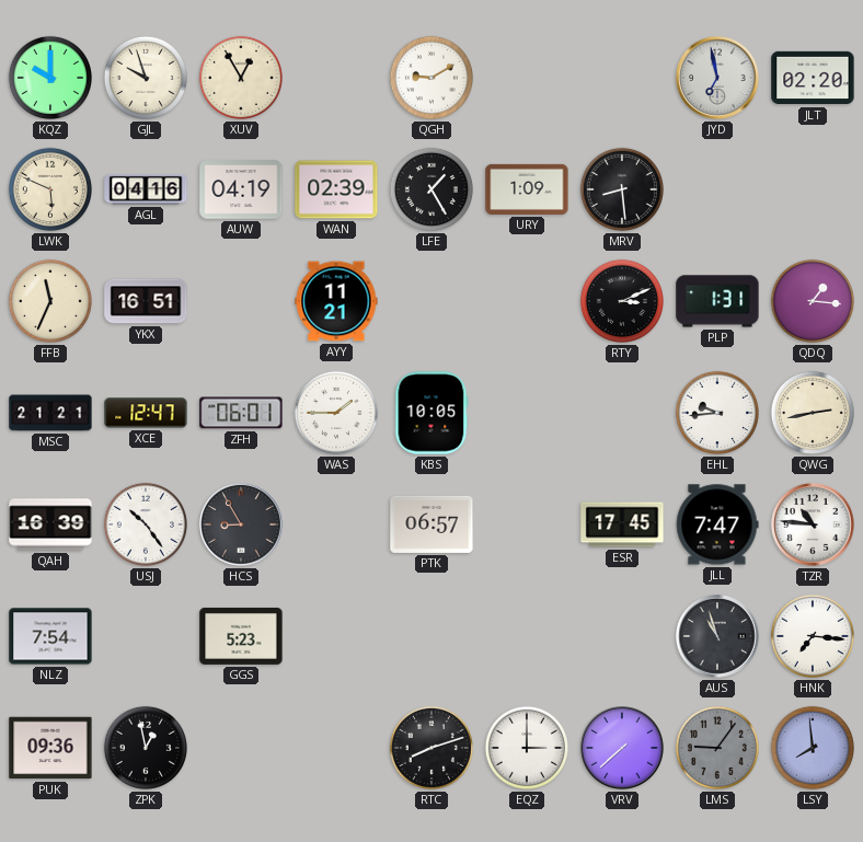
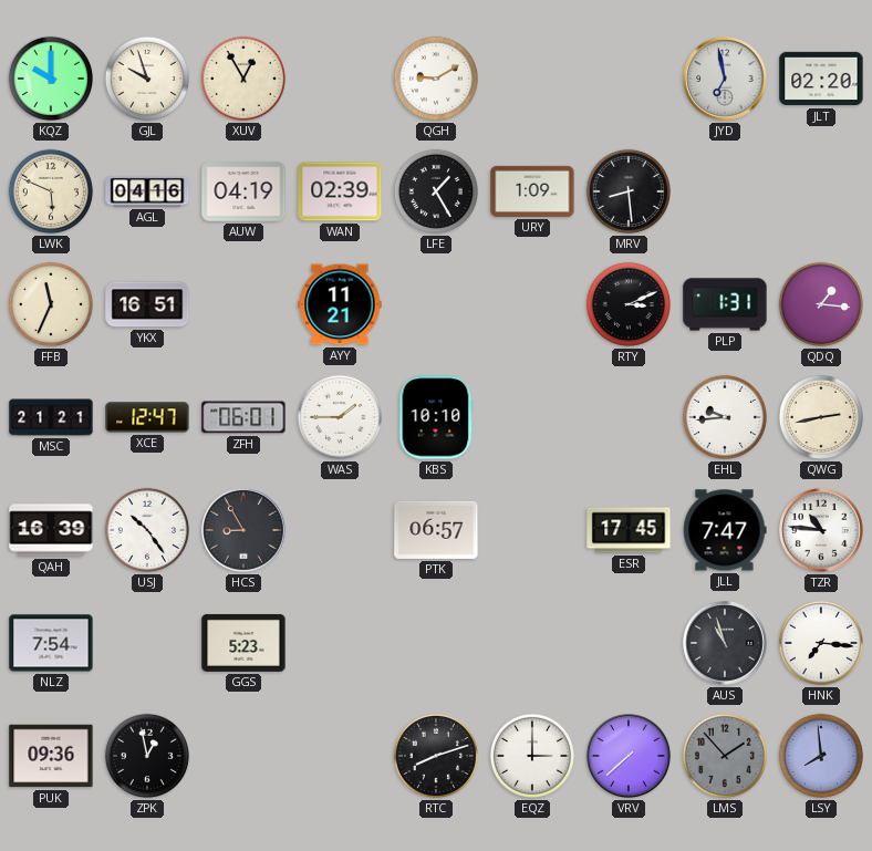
KBS: 10:05 -> 10:10
LMS: 9:06 -> 1:53
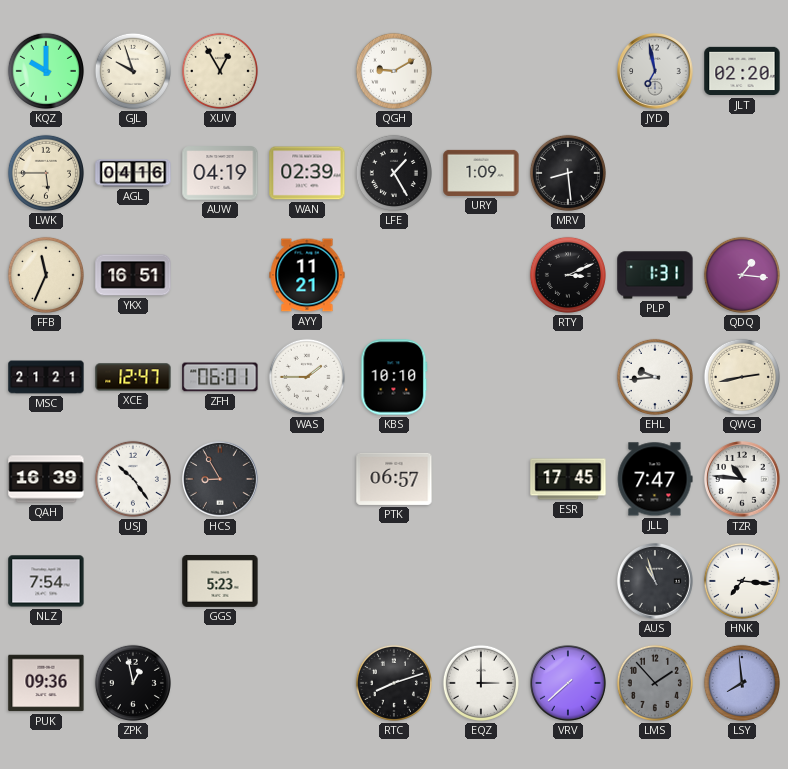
LWK: 5:49 -> 5:45
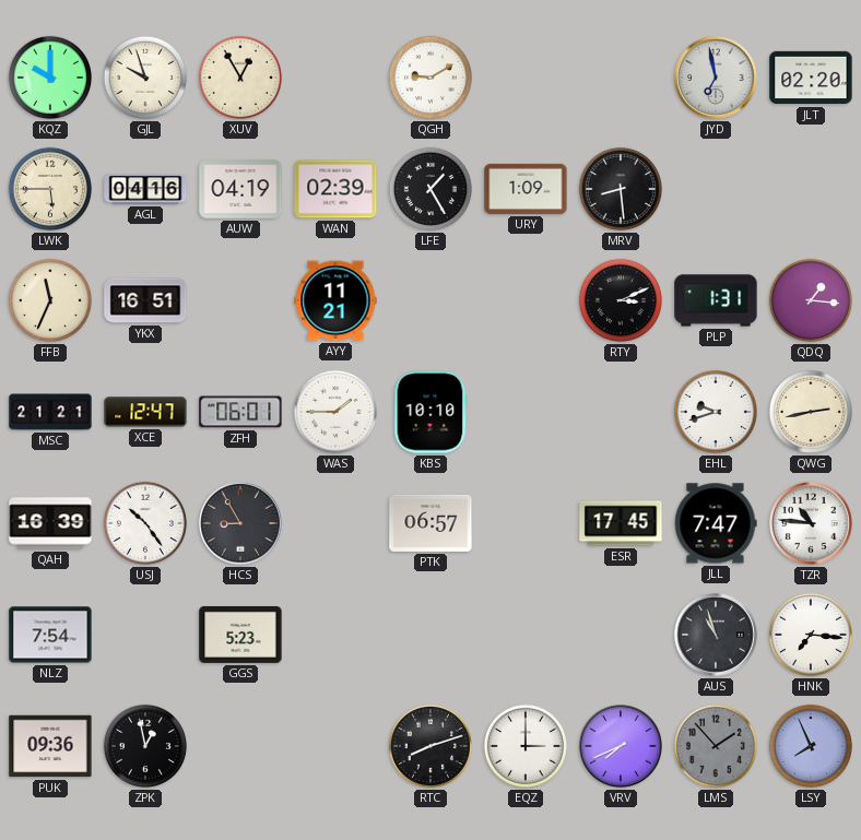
EHL: 9:44 -> 9:42
VRV: 7:38 -> 7:41
LSY: 7:59 -> 7:56
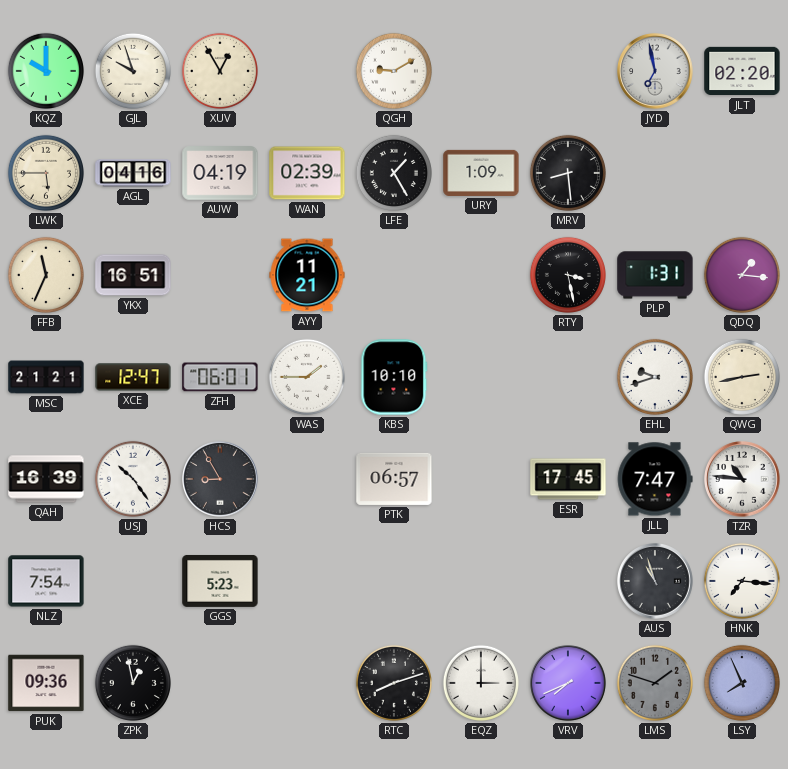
RTY: 3:11 -> 3:28
LMS: 1:53 -> 1:48
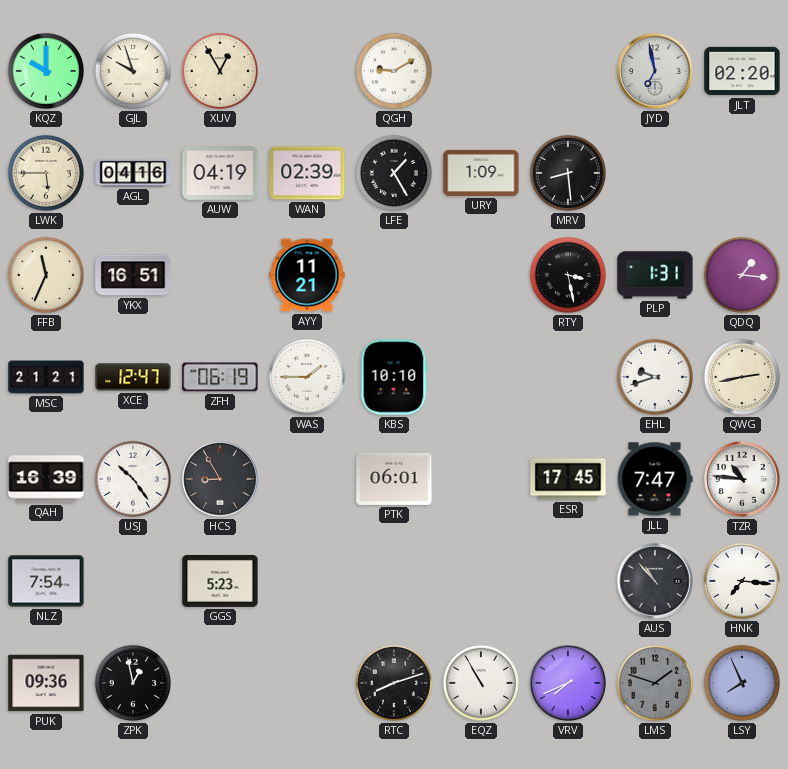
ZFH: 06:01 -> 06:19
PTK: 06:57 -> 06:01
AUS: 10:57 -> 10:53
EQZ: 3:00 -> 10:55
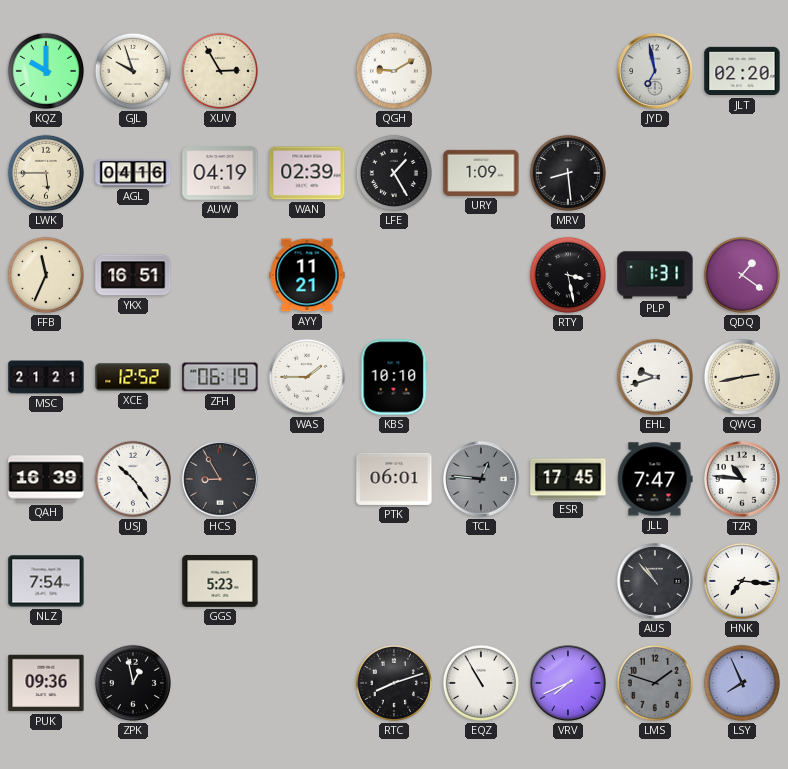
XUV: 12:55 -> 2:55
QDQ: 1:16 -> 1:21
XCE: 12:47 -> 12:52
TCL: none -> 12:46
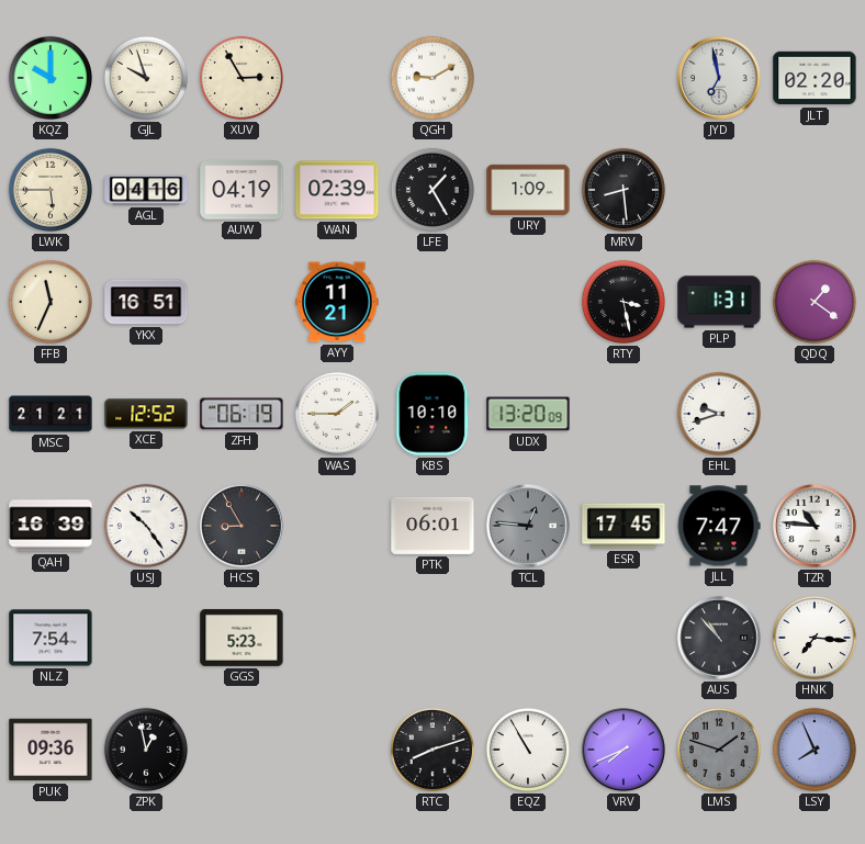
UDX: none -> 13:20
QWG: 2:43 -> none
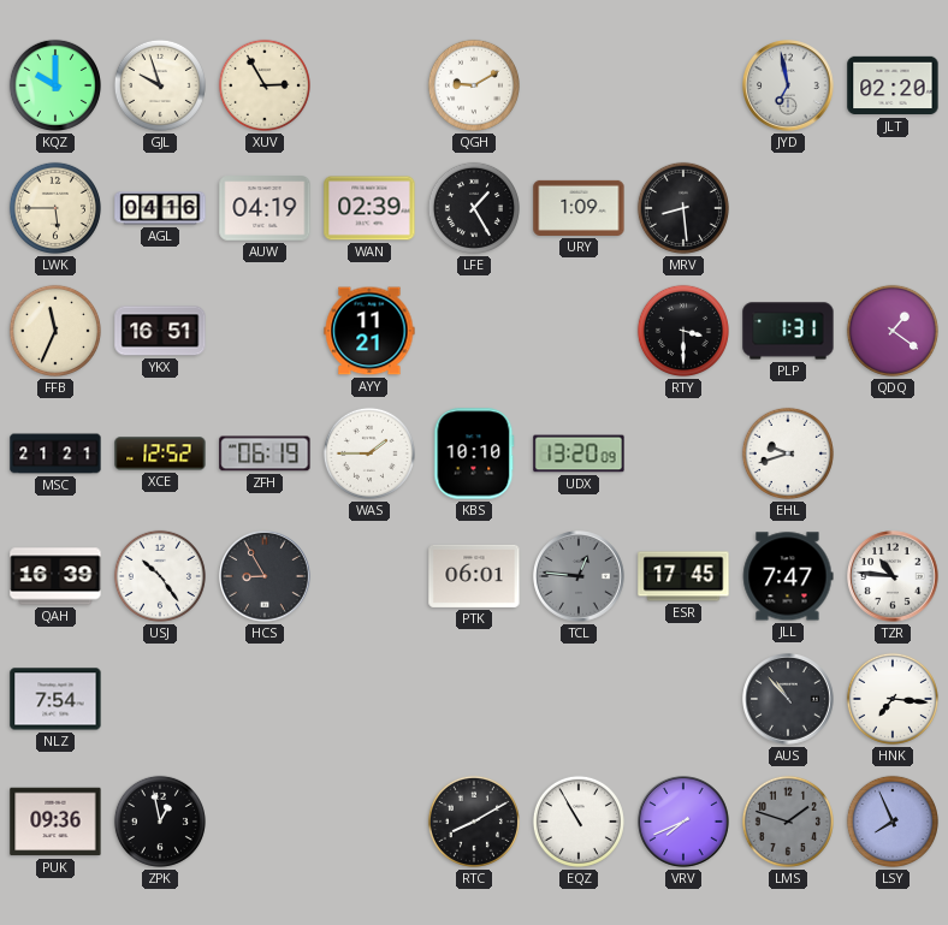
RTY: 3:28 -> 3:30
GGS: 5:23 -> none
RTC: 8:12 -> 8:10
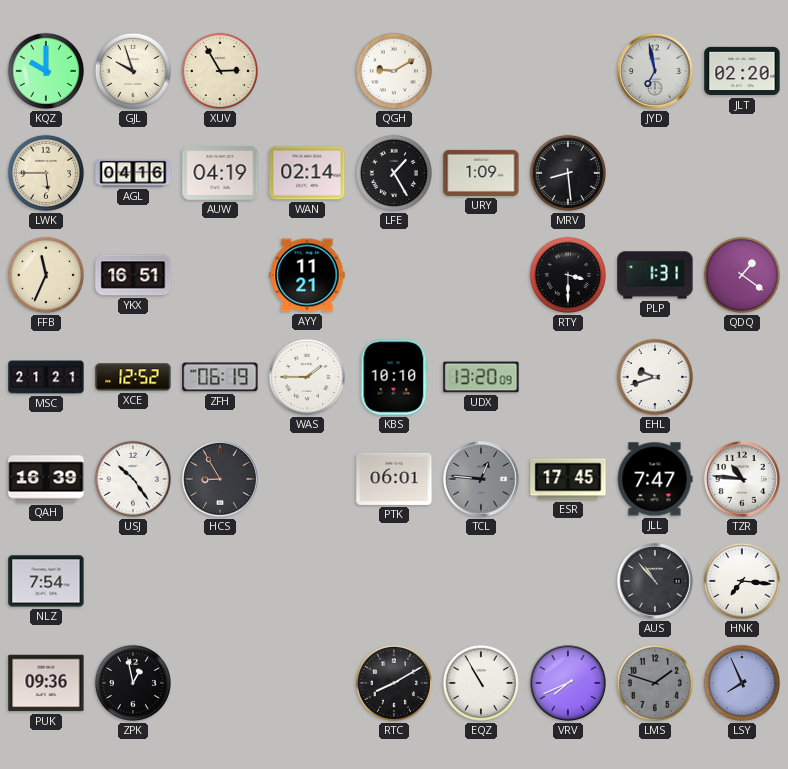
WAN: 02:39 -> 02:14
